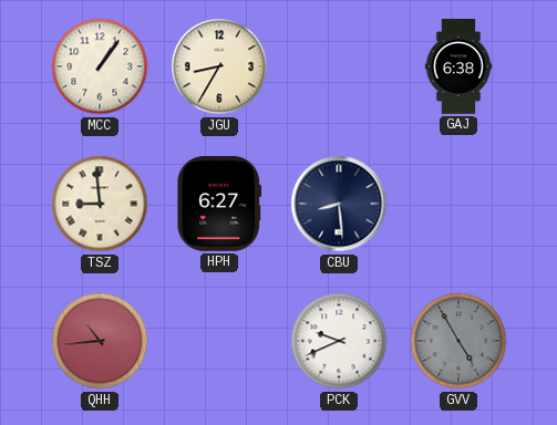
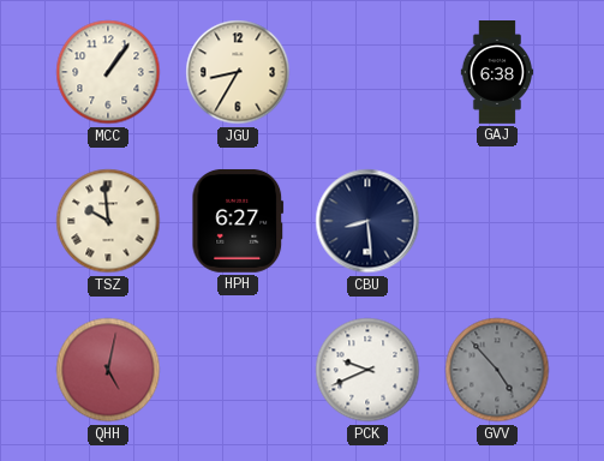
TSZ: 8:59 -> 9:59
QHH: 10:44 -> 5:02
GVV: 4:55 -> 4:53
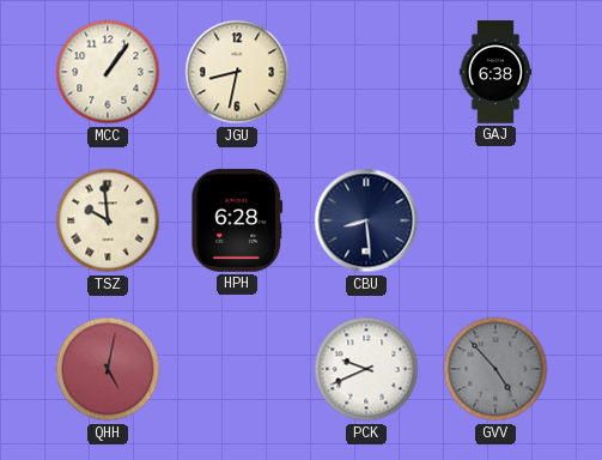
JGU: 8:35 -> 8:32
HPH: 6:27 -> 6:28
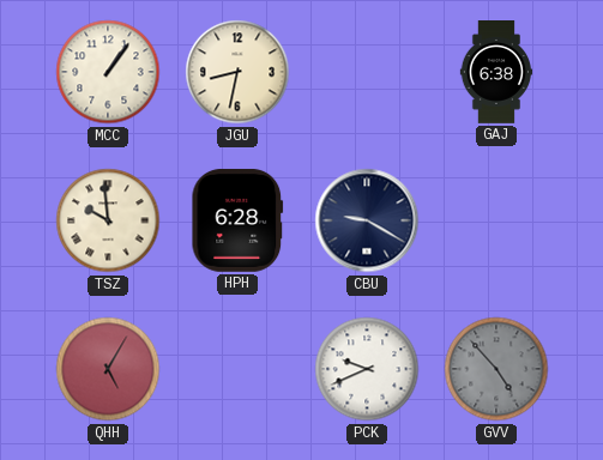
CBU: 8:29 -> 9:20
QHH: 5:02 -> 5:05
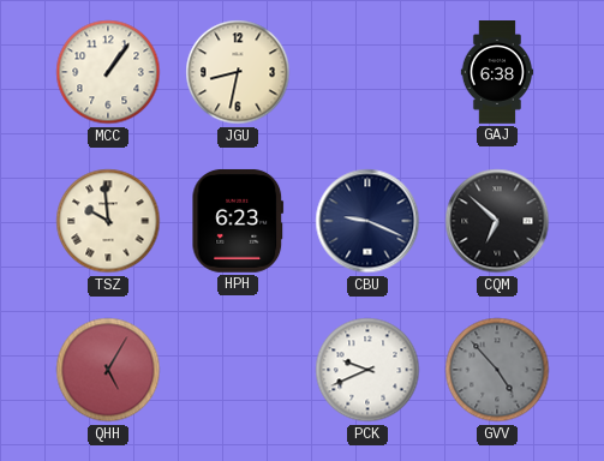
HPH: 6:28 -> 6:23
CBU: 9:20 -> 9:19
CQM: none -> 6:52
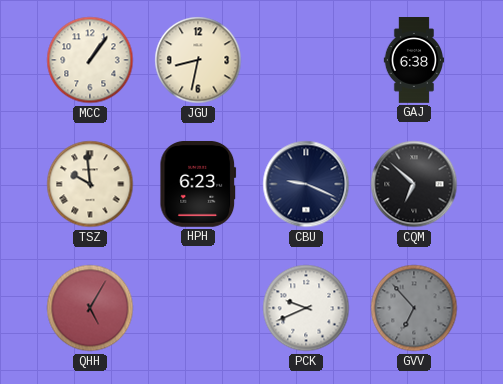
GVV: 4:53 -> 6:53
